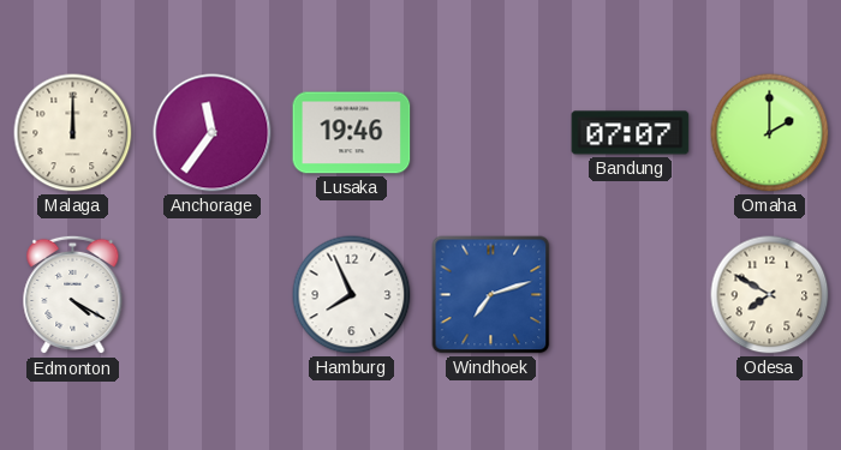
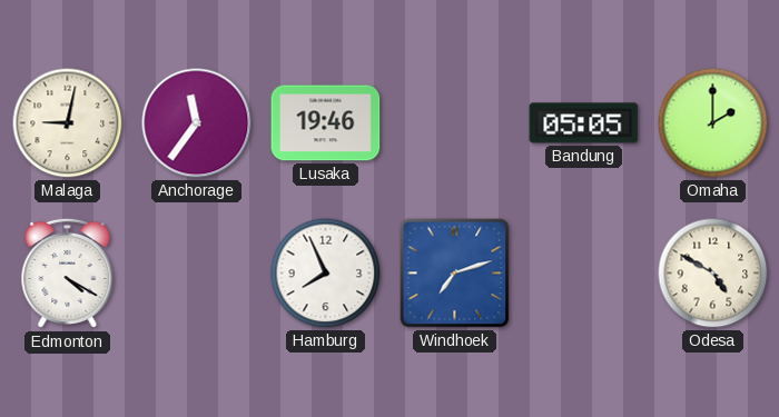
Malaga: 12:00 -> 9:02
Bandung: 07:07 -> 05:05
Odesa: 7:50 -> 4:50
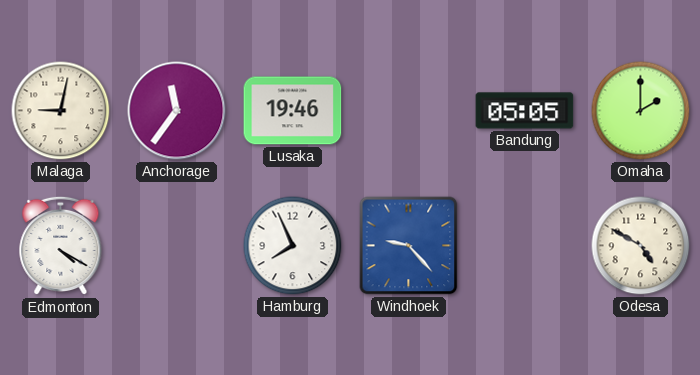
Windhoek: 7:12 -> 9:23
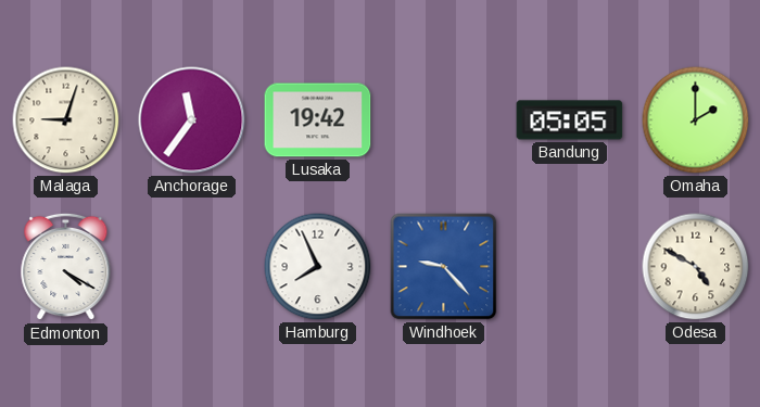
Malaga: 9:02 -> 9:03
Lusaka: 19:46 -> 19:42
